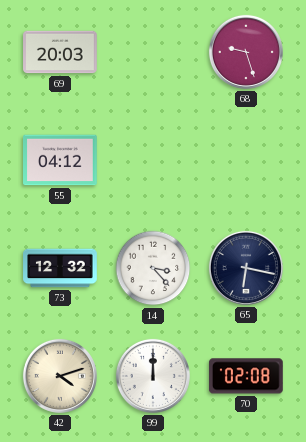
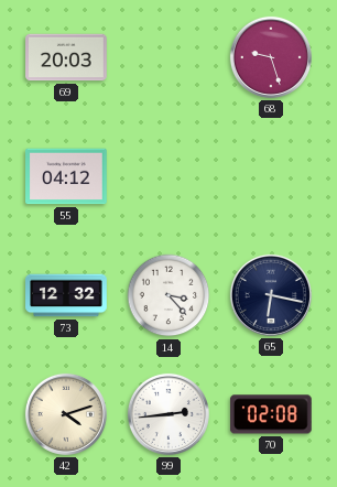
99: 12:00 -> 2:44
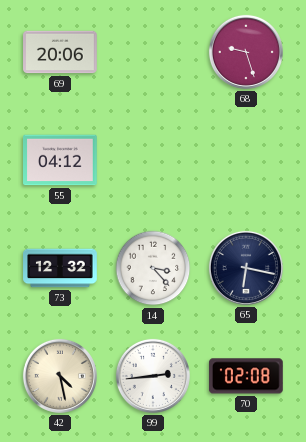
69: 20:03 -> 20:06
42: 4:12 -> 4:28
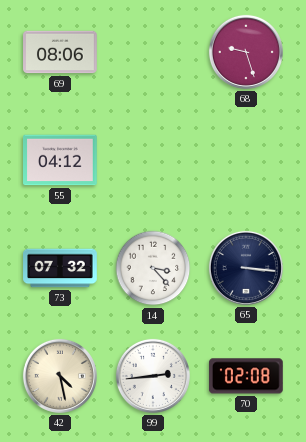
69: 20:06 -> 08:06
73: 12:32 -> 07:32
65: 6:17 -> 3:16
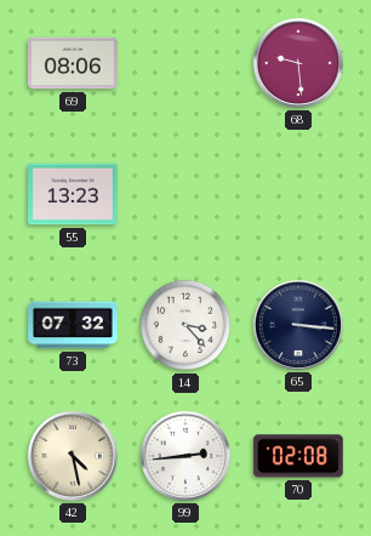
68: 9:27 -> 9:29
55: 04:12 -> 13:23
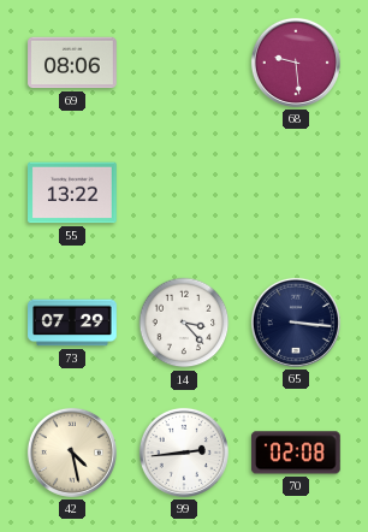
55: 13:23 -> 13:22
73: 07:32 -> 07:29
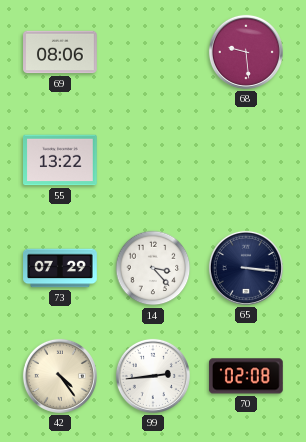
42: 4:28 -> 4:24
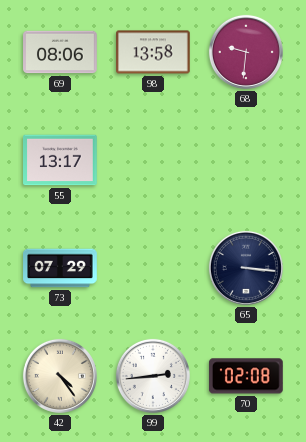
98: none -> 13:58
68: 9:29 -> 9:31
55: 13:22 -> 13:17
14: 3:23 -> none
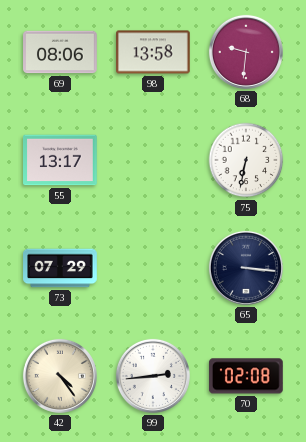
75: none -> 6:32
